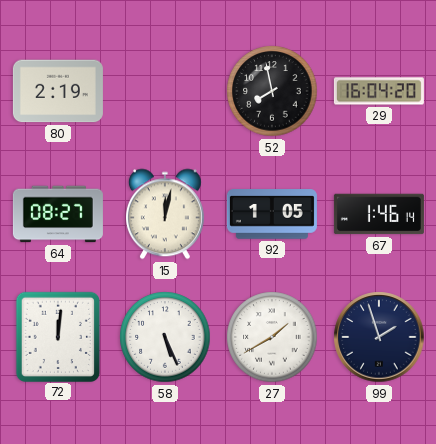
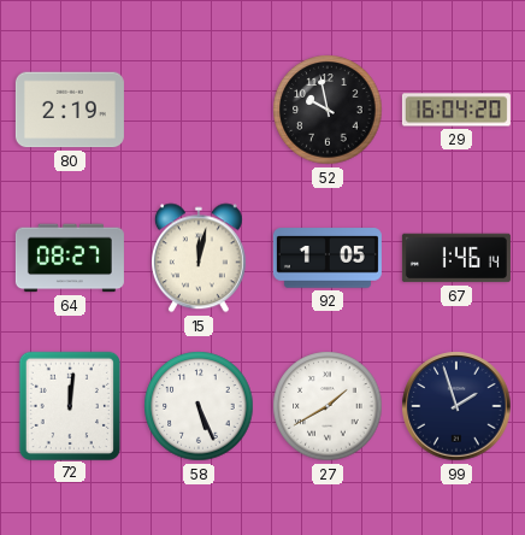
52: 7:58 -> 9:58
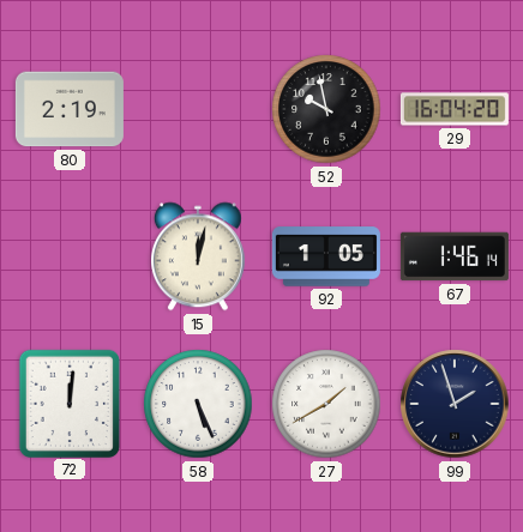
64: 08:27 -> none
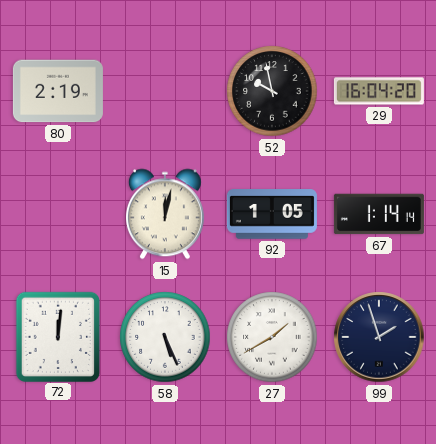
67: 1:46 -> 1:14
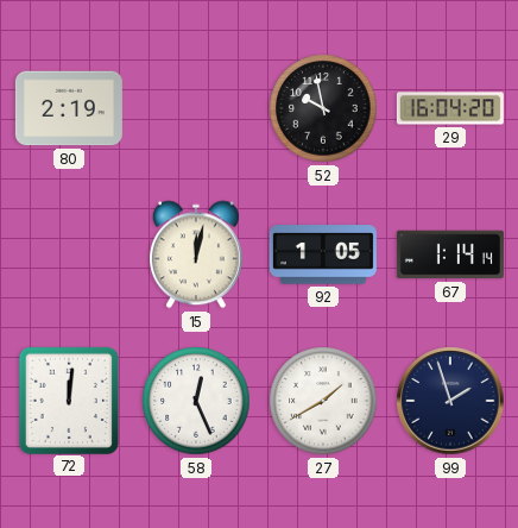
58: 5:26 -> 12:26
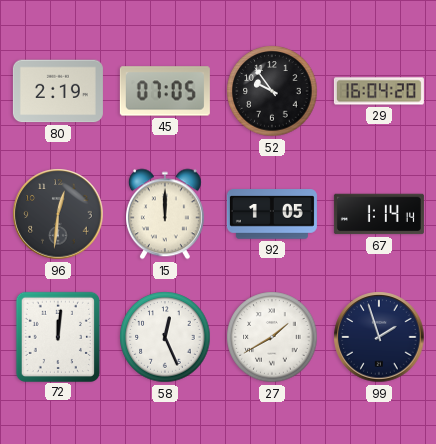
45: none -> 07:05
52: 9:58 -> 9:54
96: none -> 12:31
15: 12:02 -> 12:00
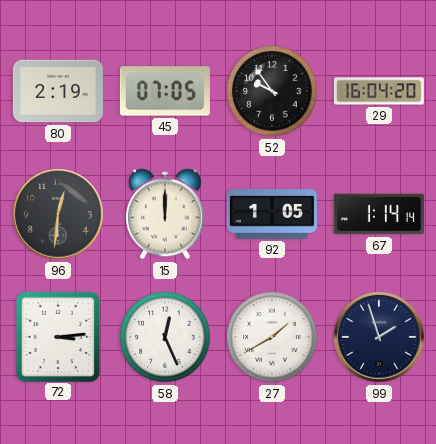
72: 12:01 -> 3:14
